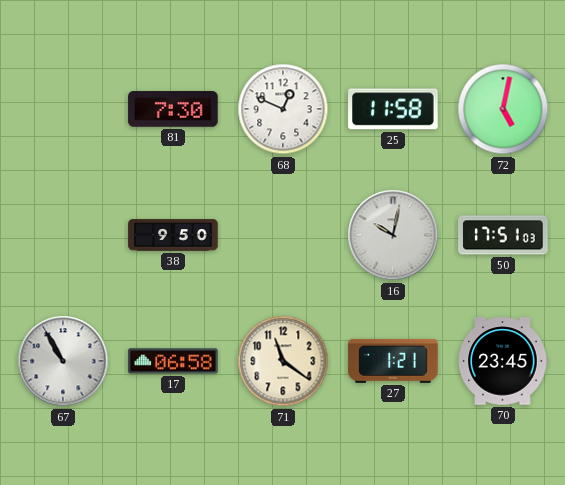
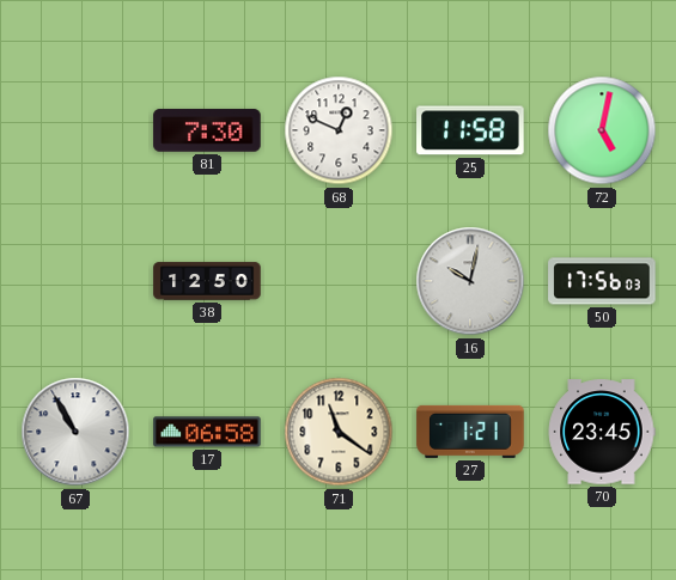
38: 9:50 -> 12:50
50: 17:51 -> 17:56
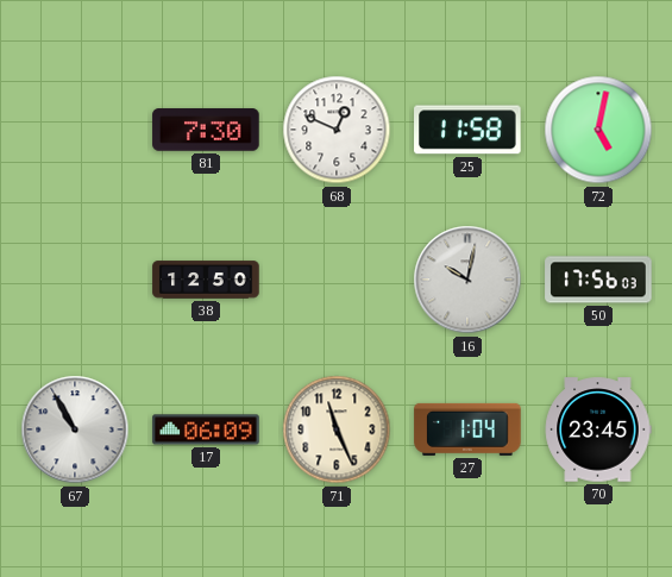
17: 06:58 -> 06:09
71: 11:21 -> 11:26
27: 1:21 -> 1:04
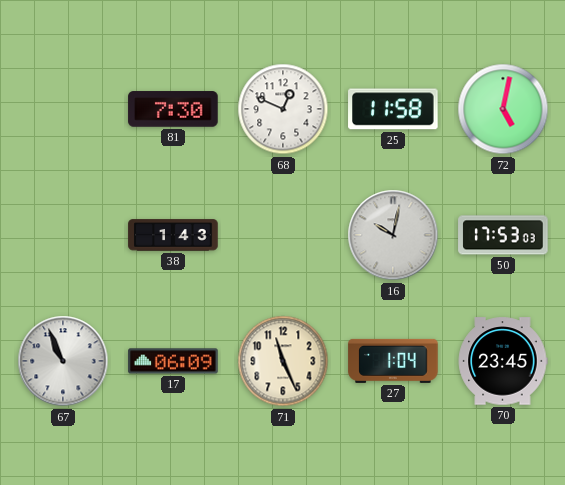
38: 12:50 -> 1:43
50: 17:56 -> 17:53
67: 10:55 -> 10:56
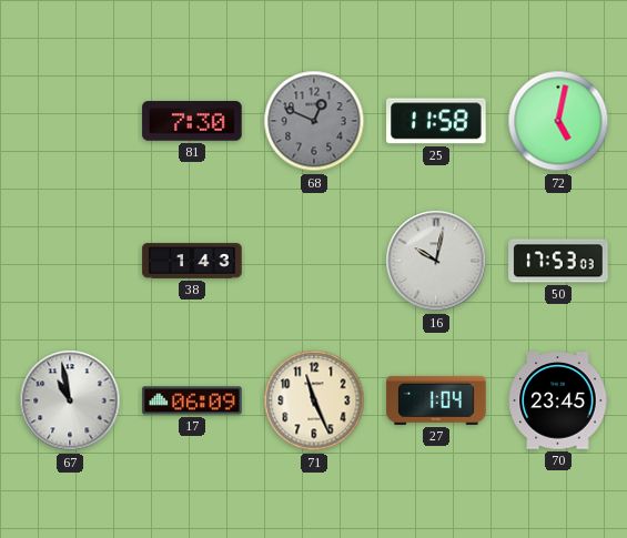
68 dial: white -> grey
67: 10:56 -> 10:58
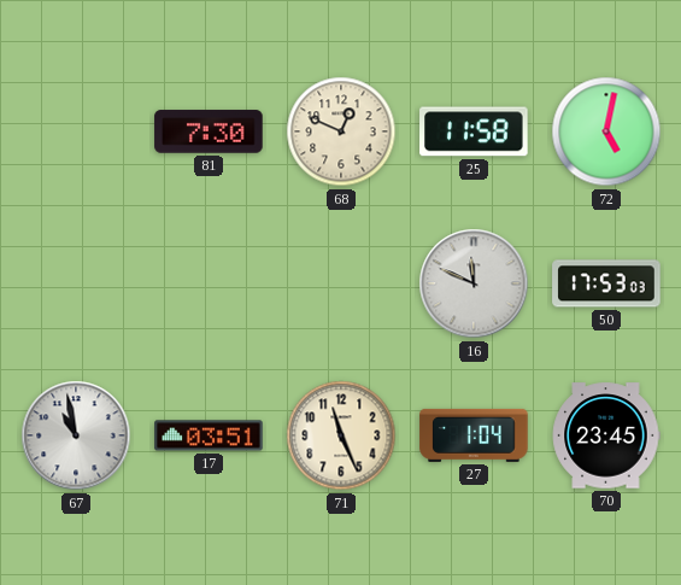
68 dial: grey -> cream
38: 1:43 -> none
16: 10:02 -> 11:49
17: 06:09 -> 03:51
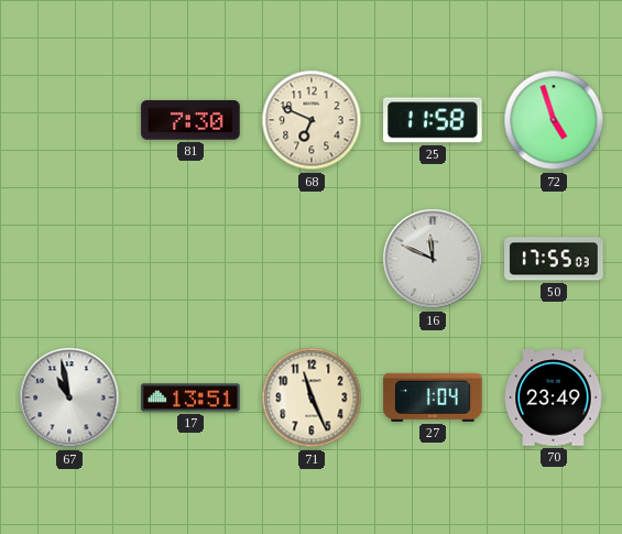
68: 12:49 -> 6:49
72: 5:02 -> 4:57
50: 17:53 -> 17:55
17: 03:51 -> 13:51
70: 23:45 -> 23:49
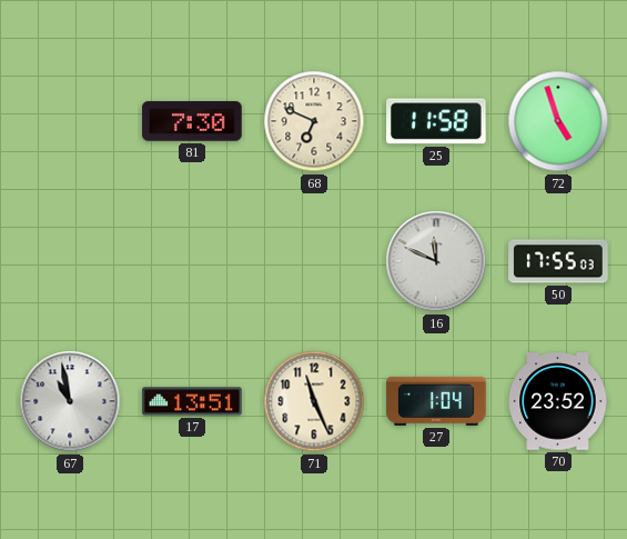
70: 23:49 -> 23:52
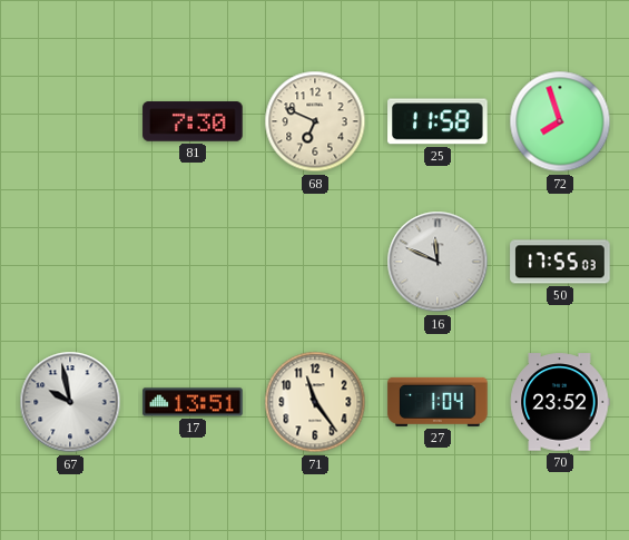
72: 4:57 -> 7:57
67: 10:58 -> 9:58
71: 11:26 -> 11:24
